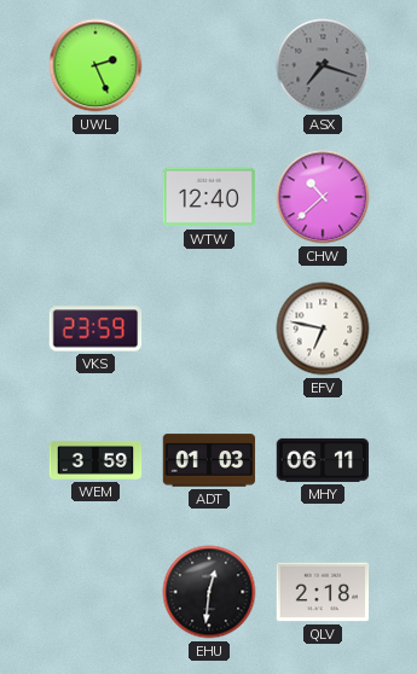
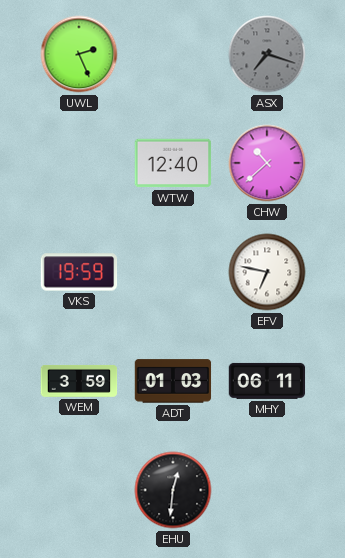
VKS: 23:59 -> 19:59
QLV: 2:18 -> none
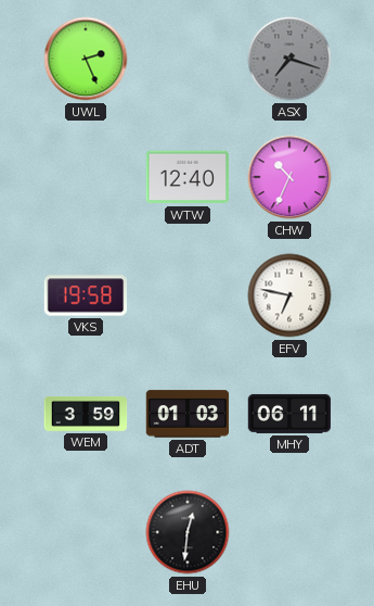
CHW: 10:38 -> 10:34
VKS: 19:59 -> 19:58
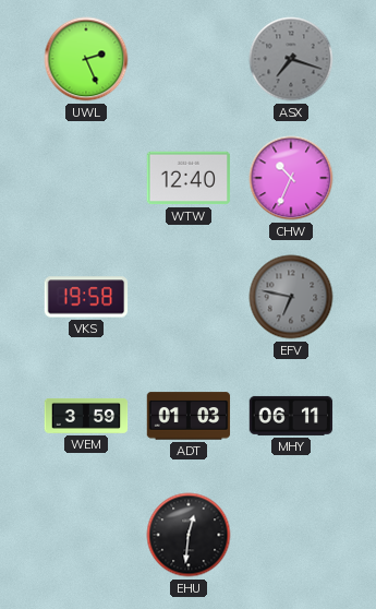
EFV dial: white -> grey
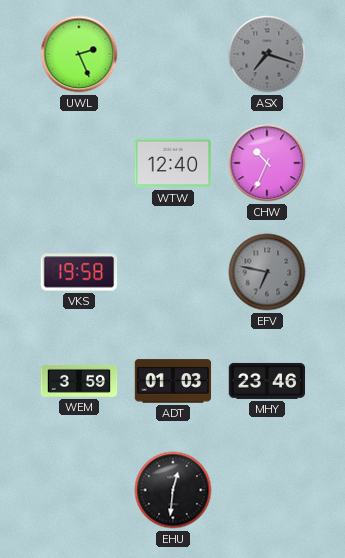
MHY: 06:11 -> 23:46
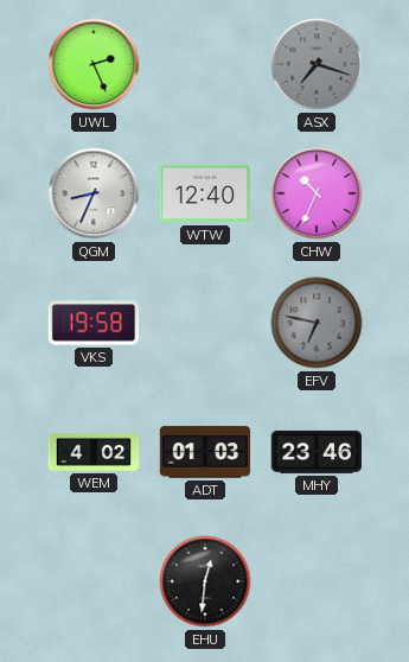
QGM: none -> 8:34
WEM: 3:59 -> 4:02
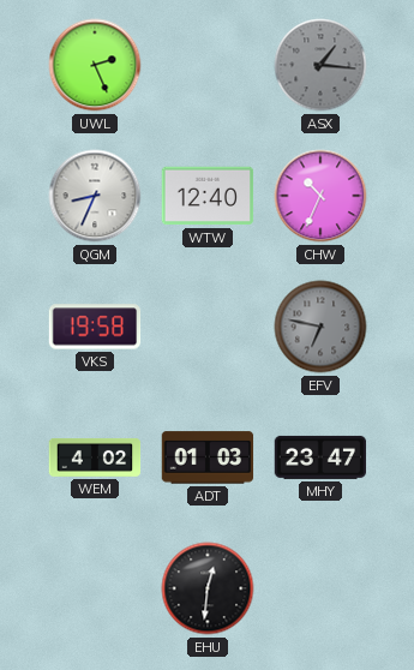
ASX: 7:18 -> 1:16
MHY: 23:46 -> 23:47
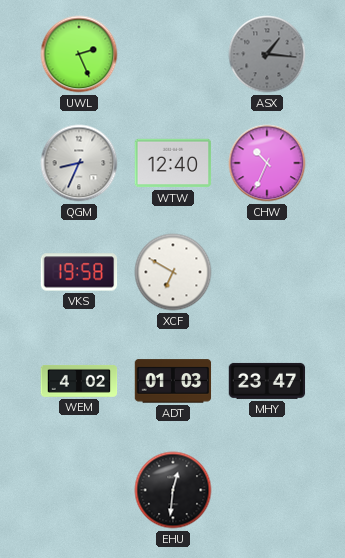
XCF: none -> 6:50
EFV: 6:47 -> none
